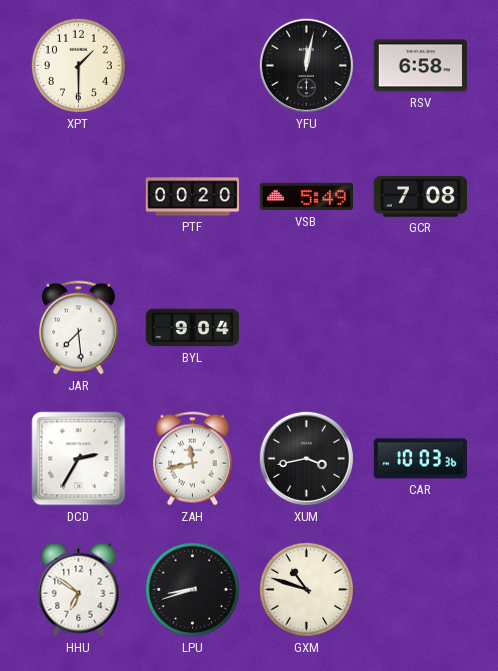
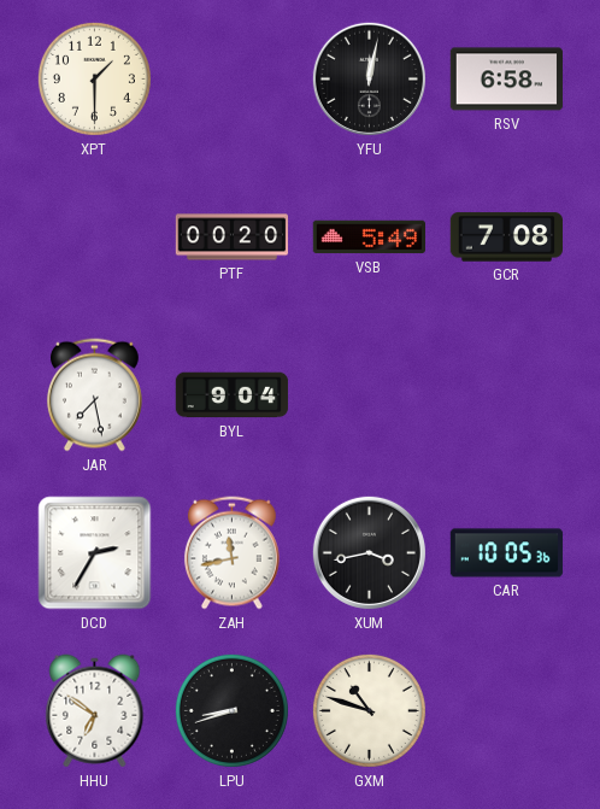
JAR: 7:29 -> 7:28
CAR: 10:03 -> 10:05
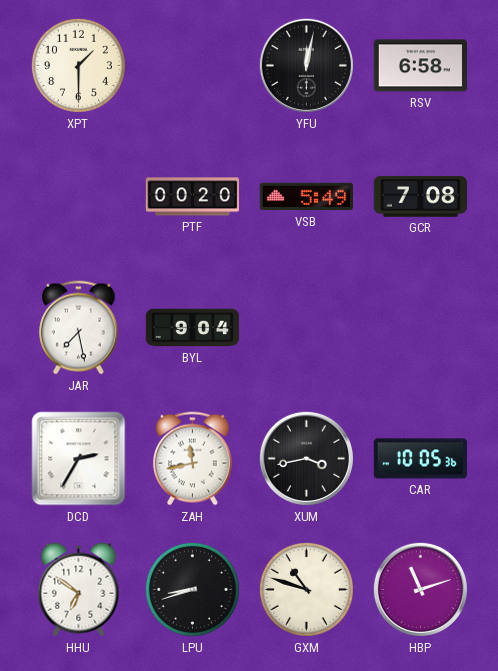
HBP: none -> 11:12
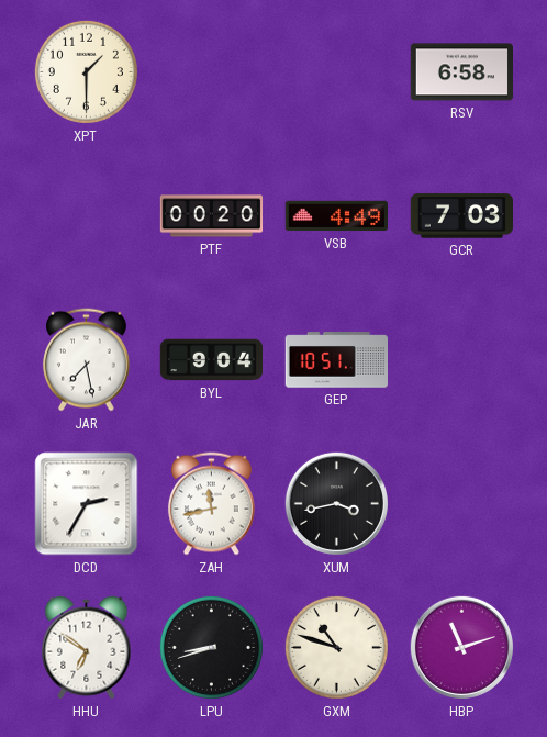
YFU: 12:02 -> none
VSB: 5:49 -> 4:49
GCR: 7:08 -> 7:03
GEP: none -> 10:51
CAR: 10:05 -> none
